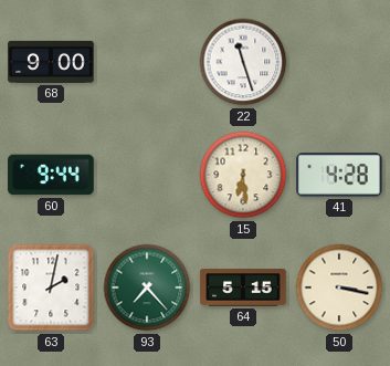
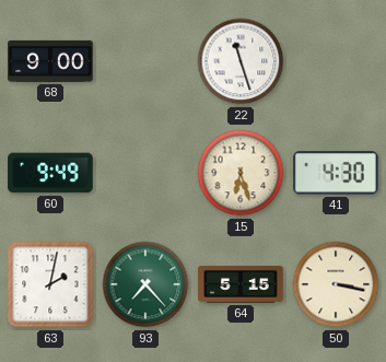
60: 9:44 -> 9:49
15: 6:29 -> 6:27
41: 4:28 -> 4:30
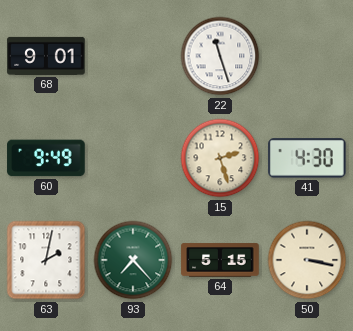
68: 9:00 -> 9:01
15: 6:27 -> 2:27
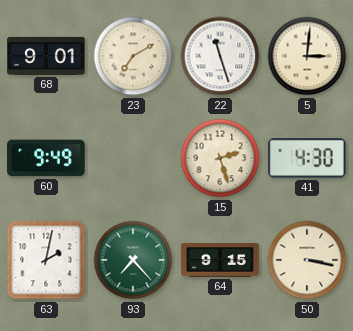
23: none -> 7:10
5: none -> 3:01
64: 5:15 -> 9:15
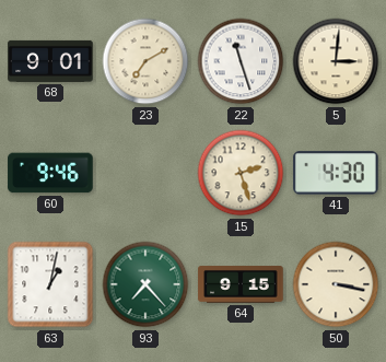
60: 9:49 -> 9:46
63: 2:02 -> 1:02
